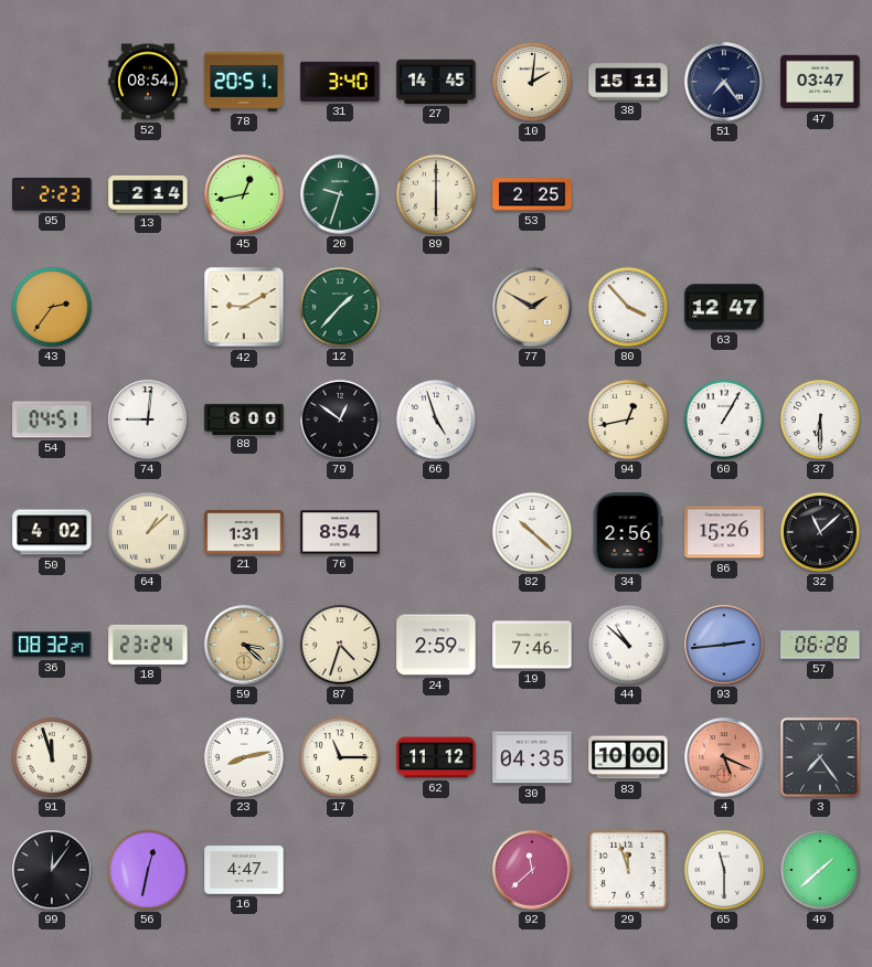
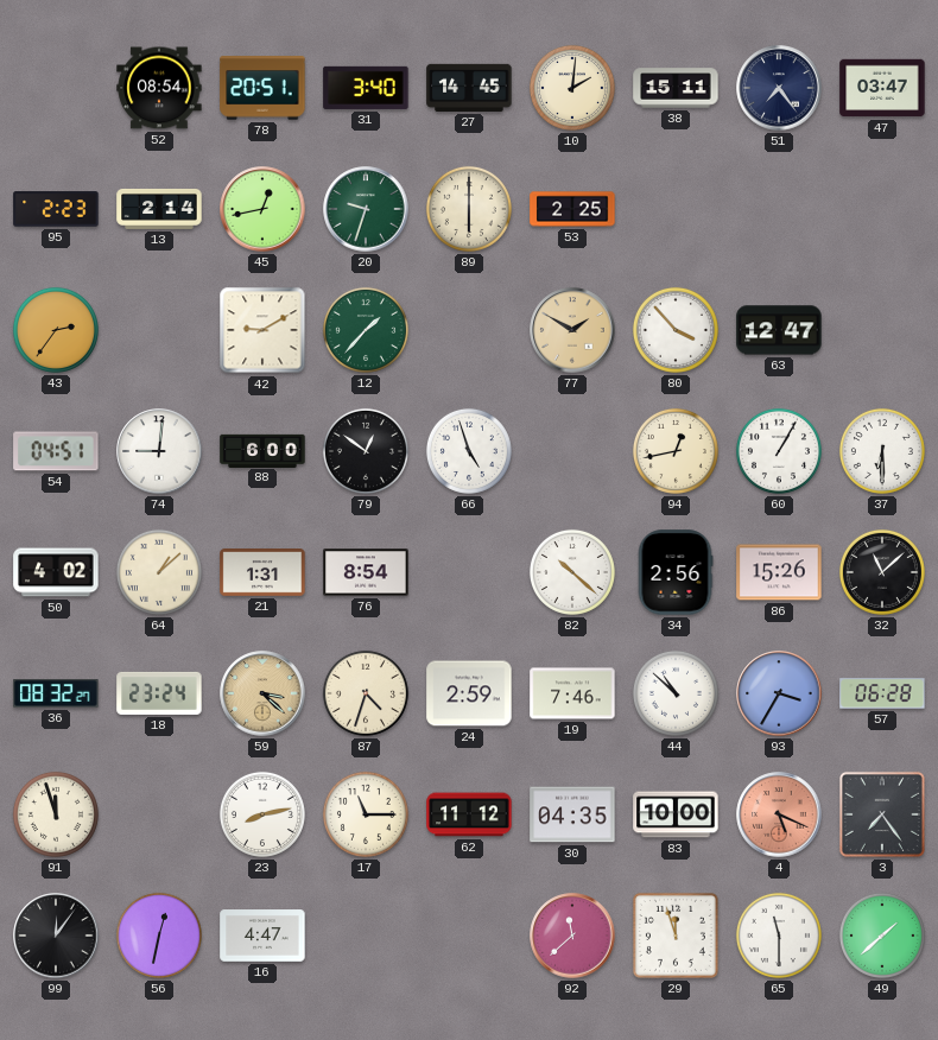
93: 2:44 -> 3:35
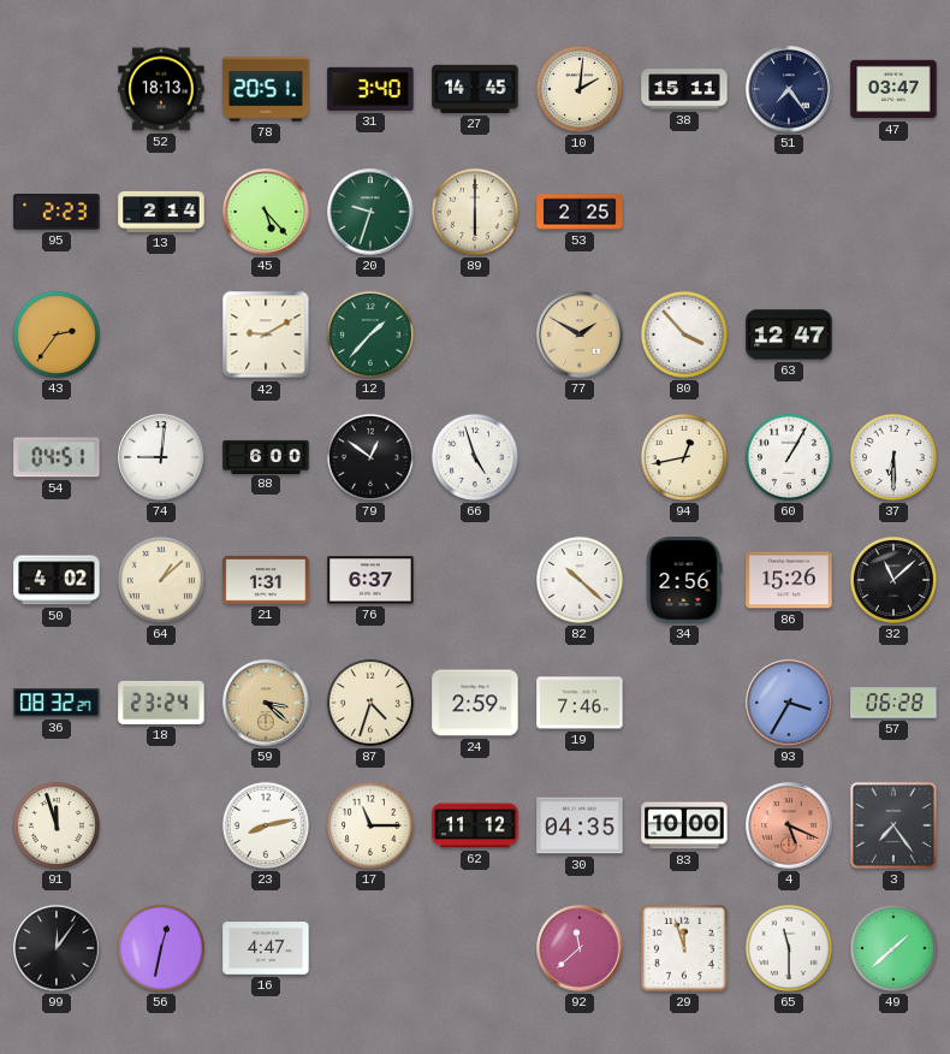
52: 08:54 -> 18:13
45: 12:43 -> 5:23
76: 8:54 -> 6:37
44: 10:52 -> none
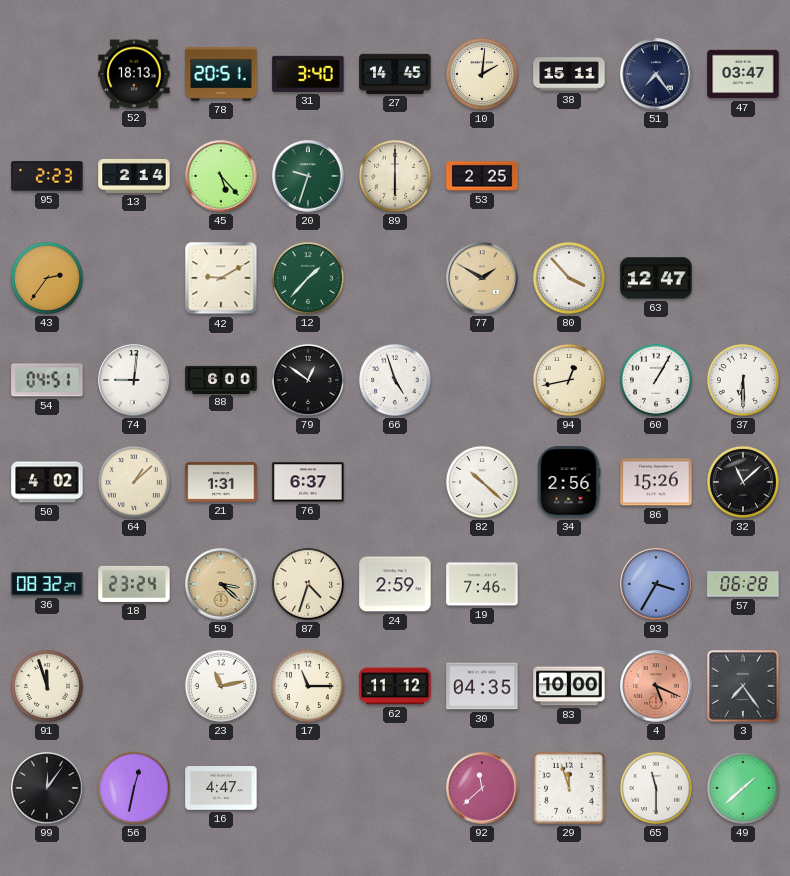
23: 8:13 -> 11:13
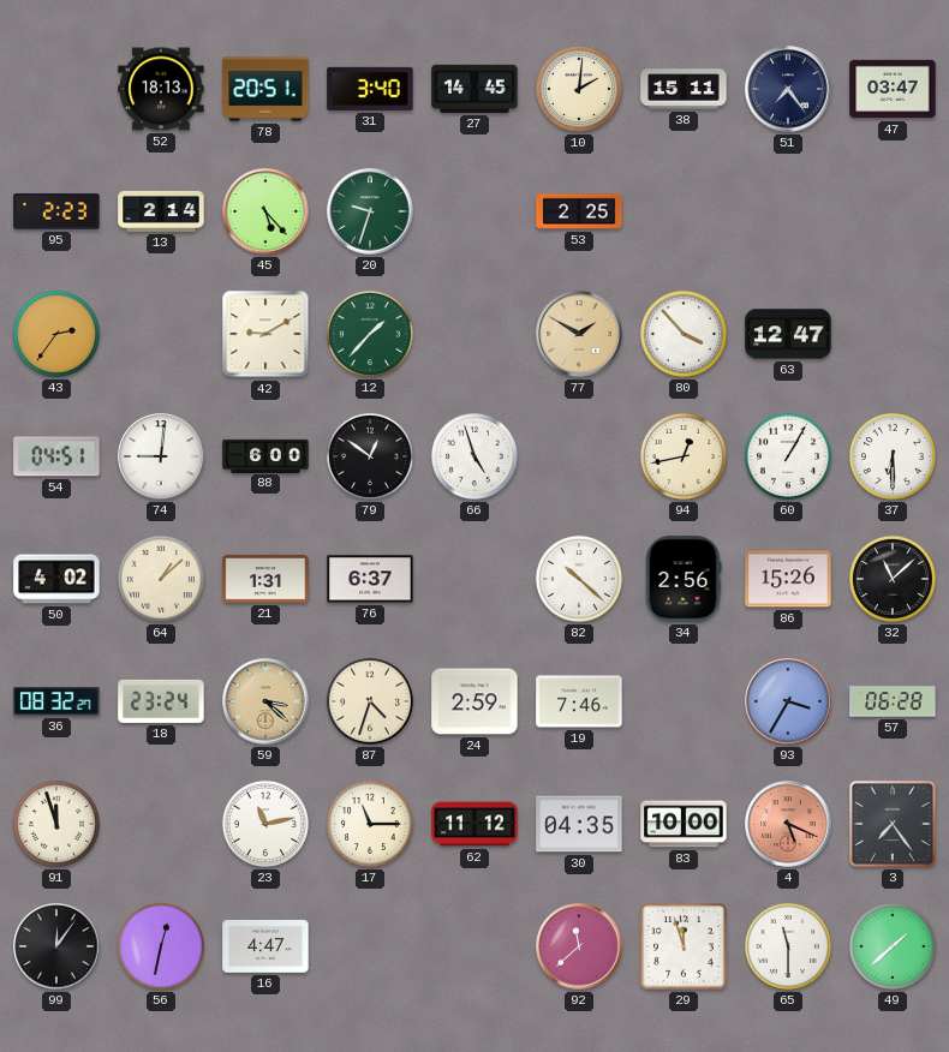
89: 6:00 -> none
